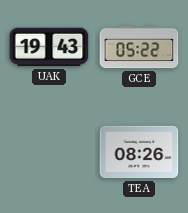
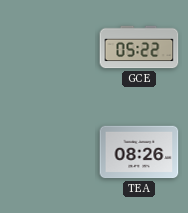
UAK: 19:43 -> none
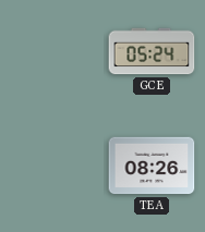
GCE: 05:22 -> 05:24
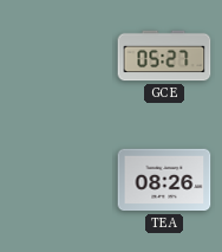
GCE: 05:24 -> 05:27
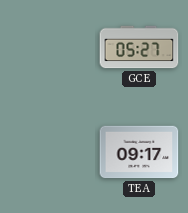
TEA: 08:26 -> 09:17
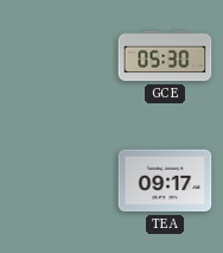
GCE: 05:27 -> 05:30
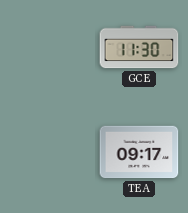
GCE: 05:30 -> 11:30
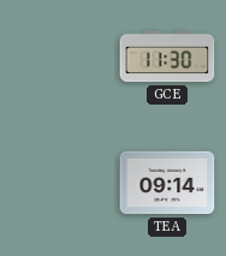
TEA: 09:17 -> 09:14
